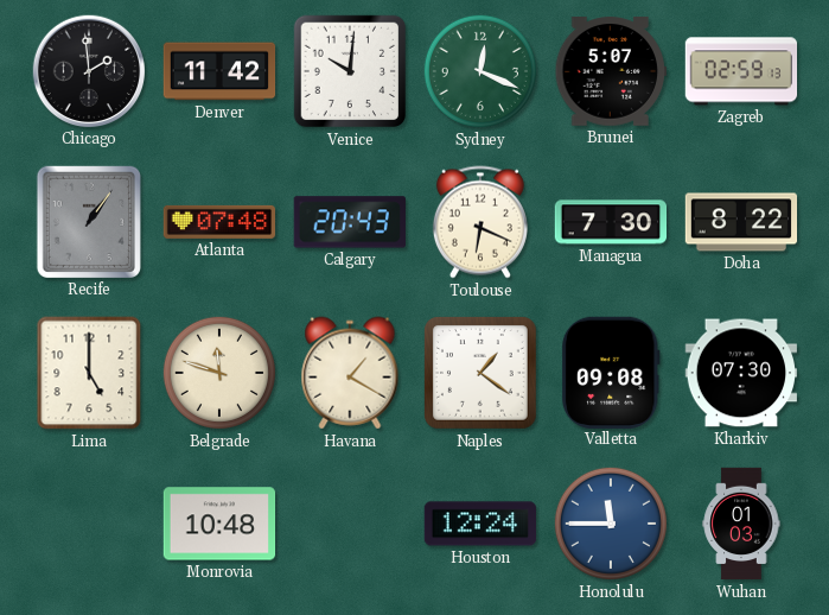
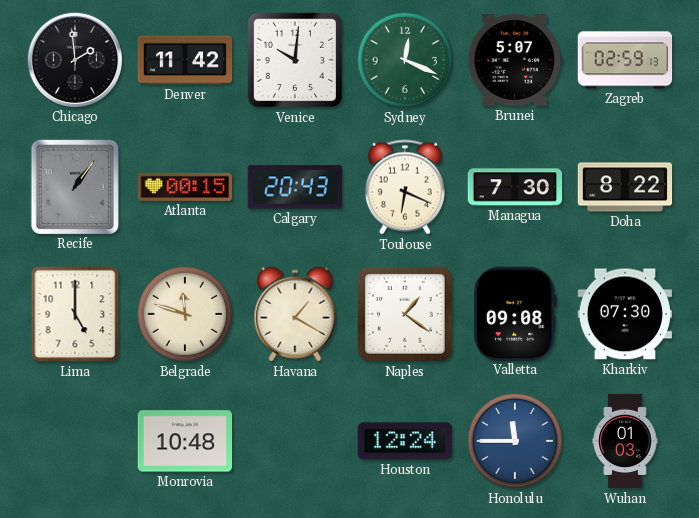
Atlanta: 07:48 -> 00:15
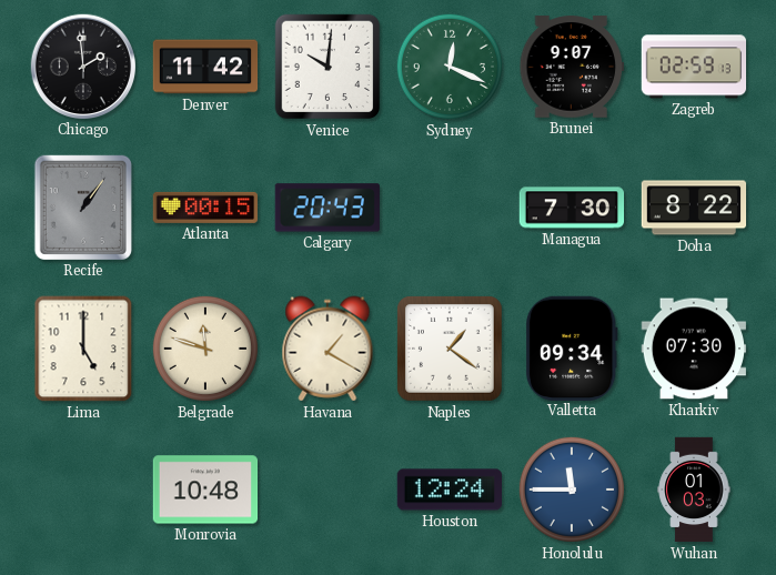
Brunei: 5:07 -> 9:07
Toulouse: 6:19 -> none
Valletta: 09:08 -> 09:34
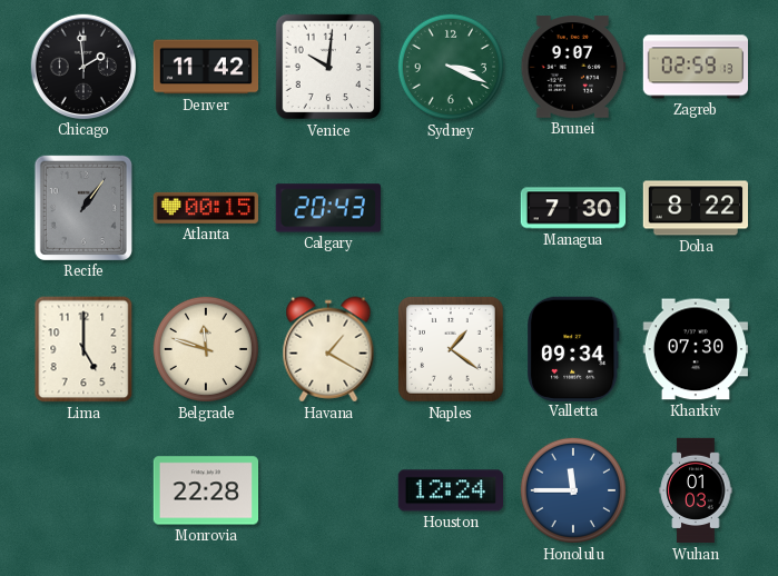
Sydney: 12:19 -> 3:19
Monrovia: 10:48 -> 22:28
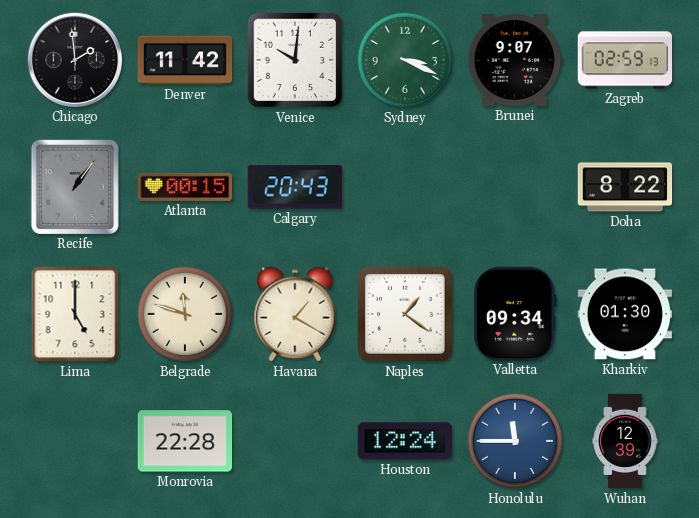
Managua: 7:30 -> none
Kharkiv: 07:30 -> 01:30
Wuhan: 01:03 -> 12:39
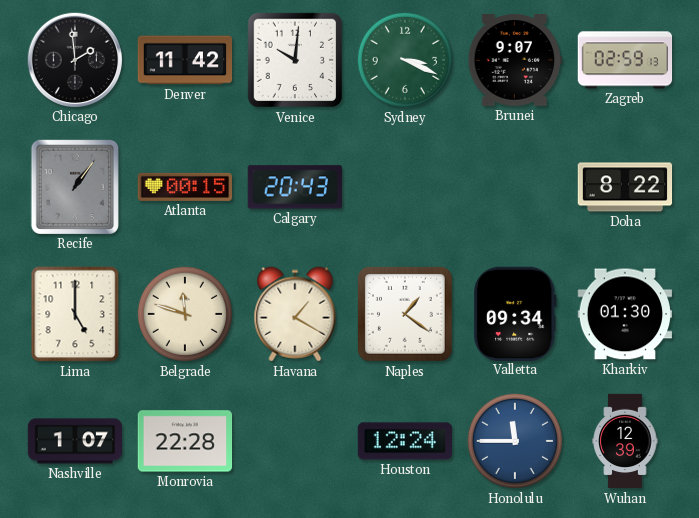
Nashville: none -> 1:07
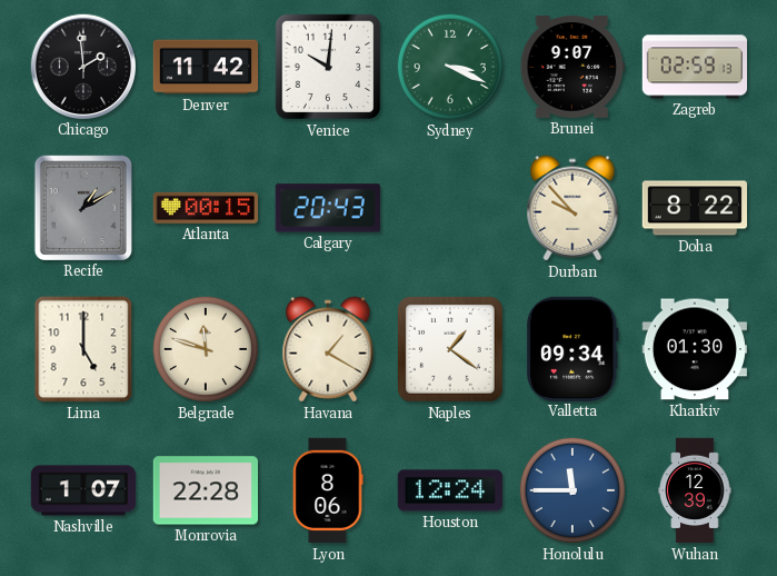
Recife: 1:06 -> 1:10
Durban: none -> 9:53
Lyon: none -> 8:06
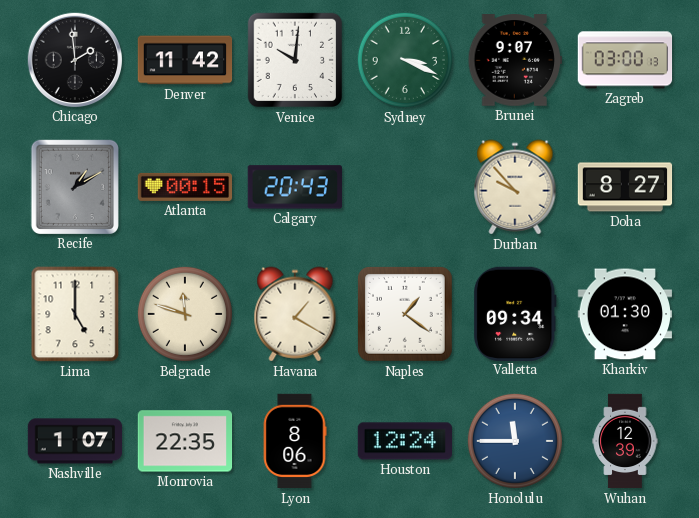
Zagreb: 02:59 -> 03:00
Doha: 8:22 -> 8:27
Monrovia: 22:28 -> 22:35
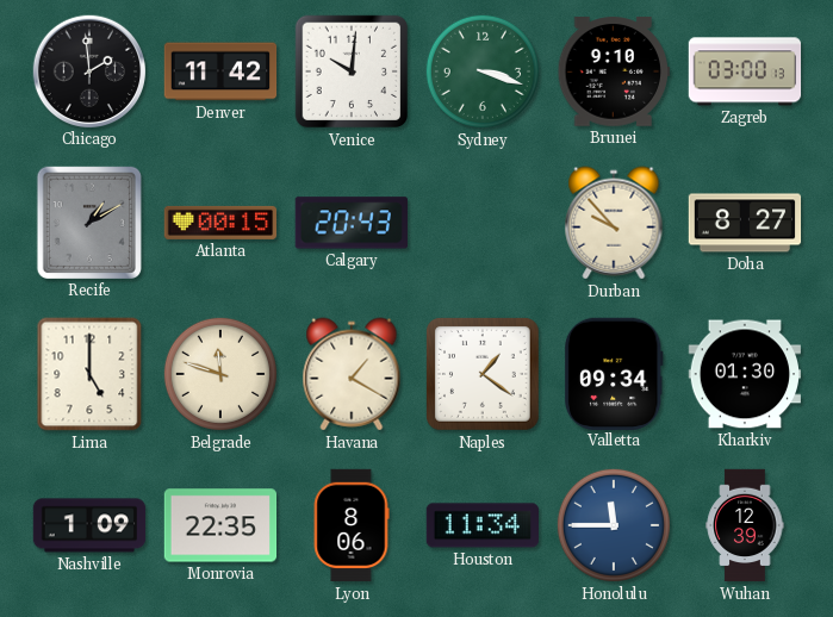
Sydney: 3:19 -> 3:18
Brunei: 9:07 -> 9:10
Nashville: 1:07 -> 1:09
Houston: 12:24 -> 11:34
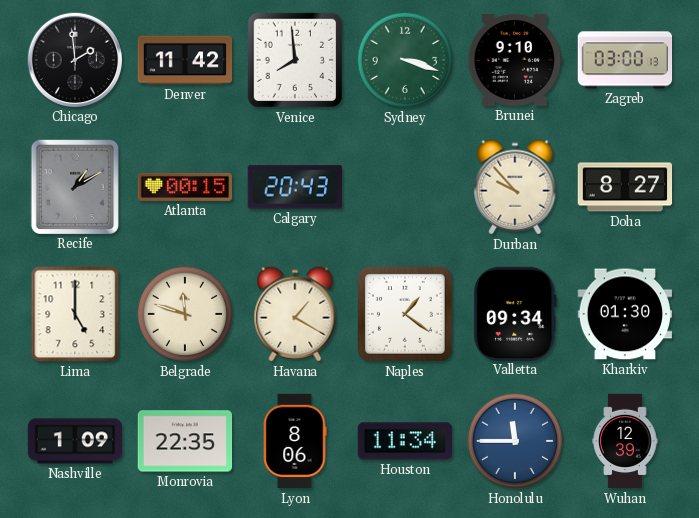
Venice: 10:01 -> 7:59
